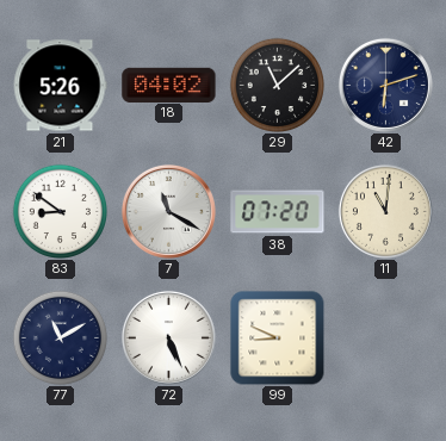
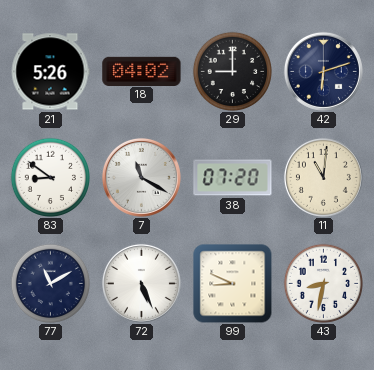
29: 11:08 -> 9:00
43: none -> 8:32
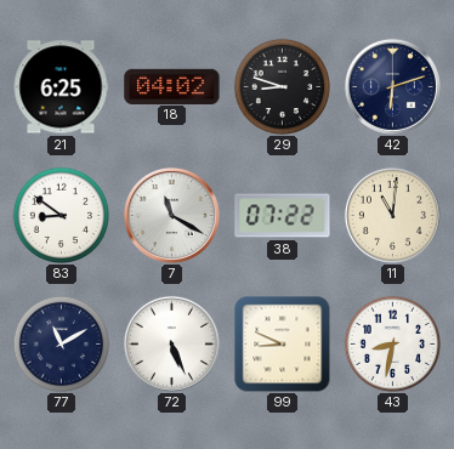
21: 5:26 -> 6:25
29: 9:00 -> 8:48
38: 07:20 -> 07:22
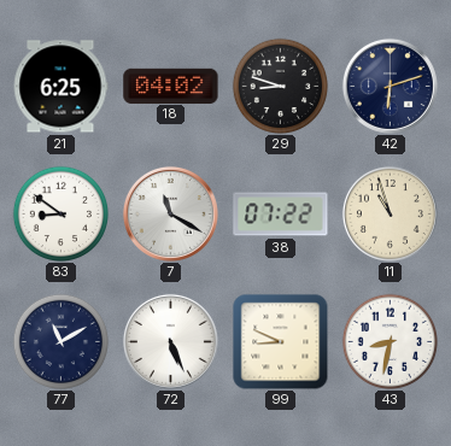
11: 11:01 -> 10:57
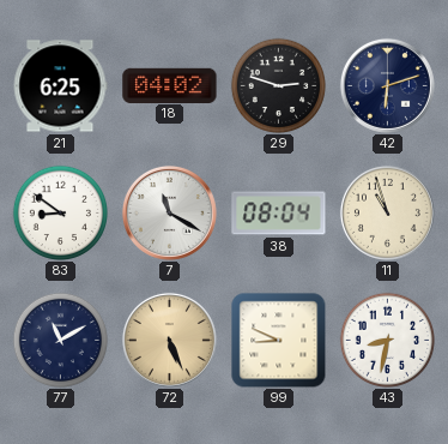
29: 8:48 -> 2:48
38: 07:22 -> 08:04
72 dial: white -> champagne
